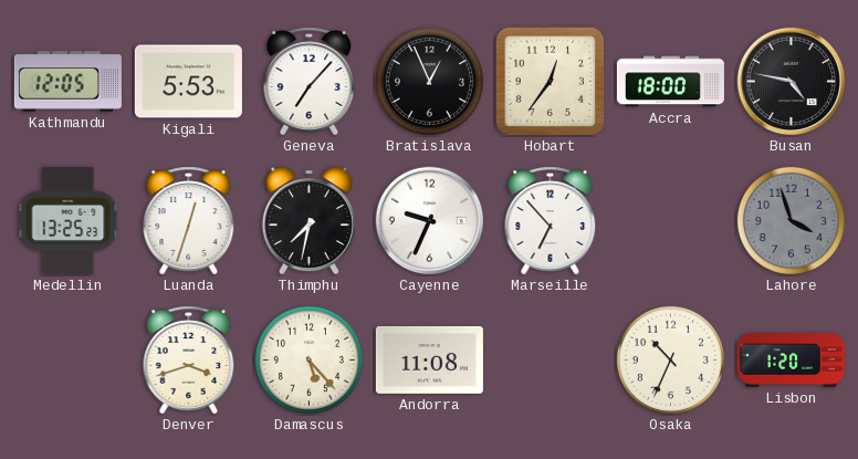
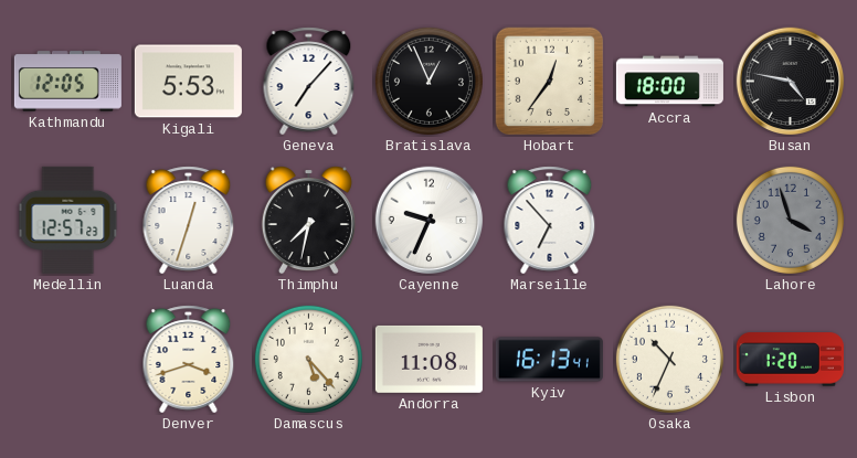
Medellin: 13:25 -> 12:57
Kyiv: none -> 16:13
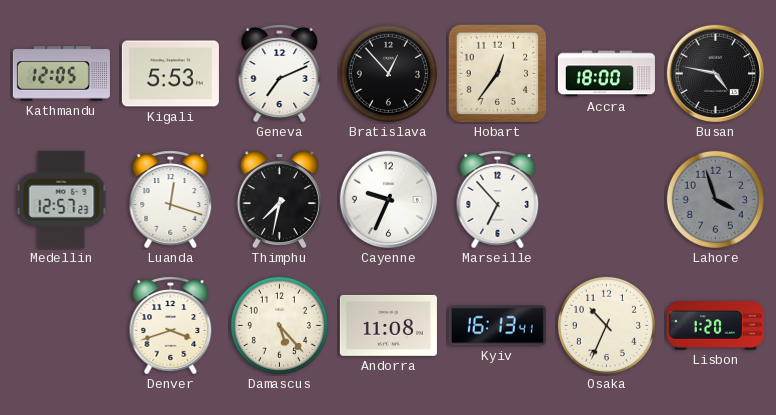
Geneva: 7:07 -> 7:11
Bratislava: 12:56 -> 12:53
Luanda: 12:33 -> 12:18
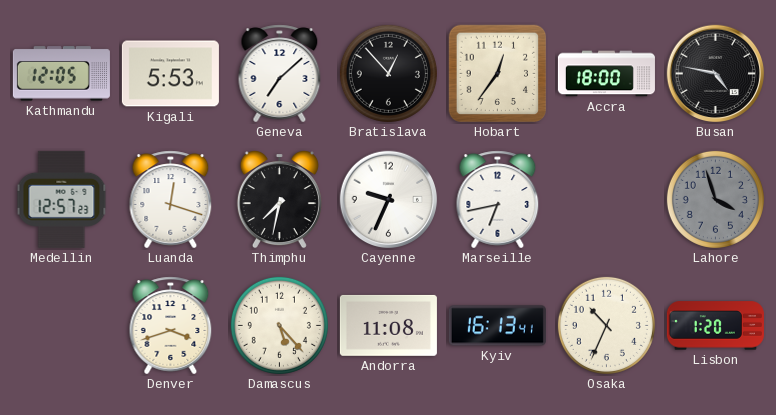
Geneva: 7:11 -> 7:08
Marseille: 6:53 -> 6:43
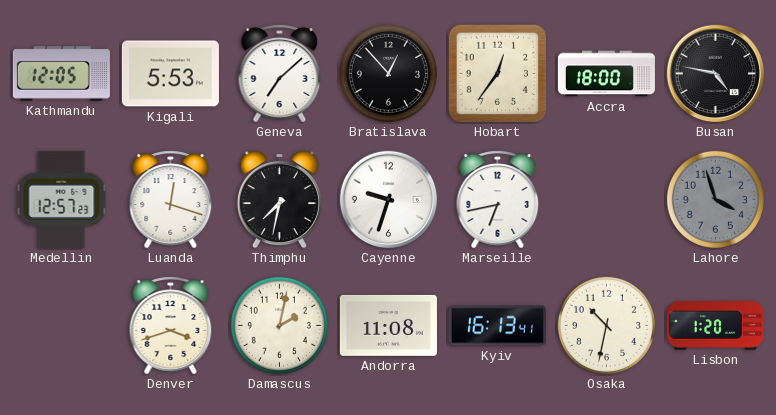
Cayenne: 9:34 -> 9:33
Damascus: 5:23 -> 2:02
Osaka: 10:34 -> 10:32
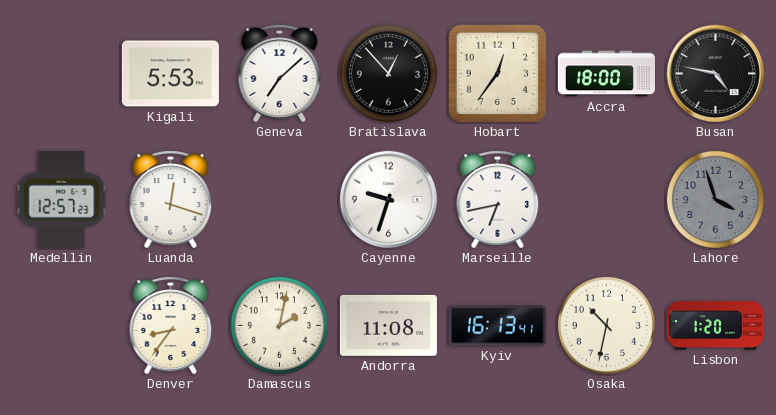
Kathmandu: 12:05 -> none
Thimphu: 7:32 -> none
Denver: 3:42 -> 8:36
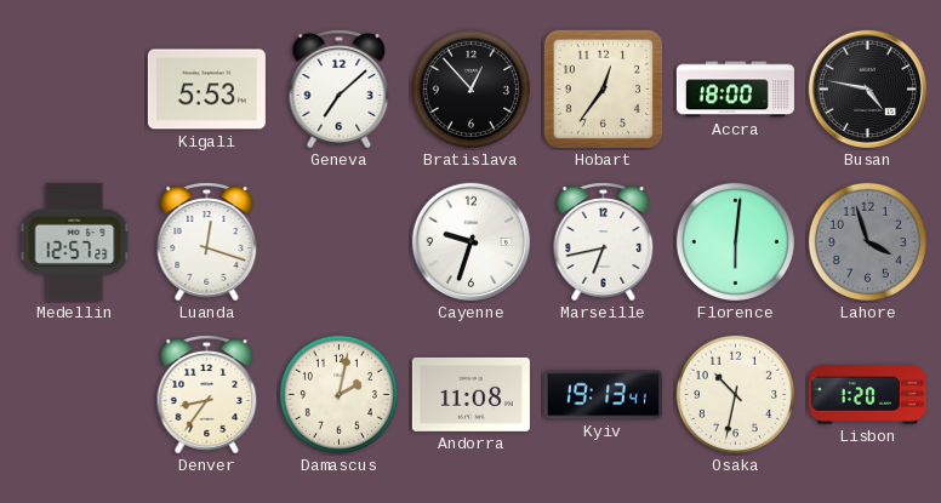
Florence: none -> 6:01
Kyiv: 16:13 -> 19:13
